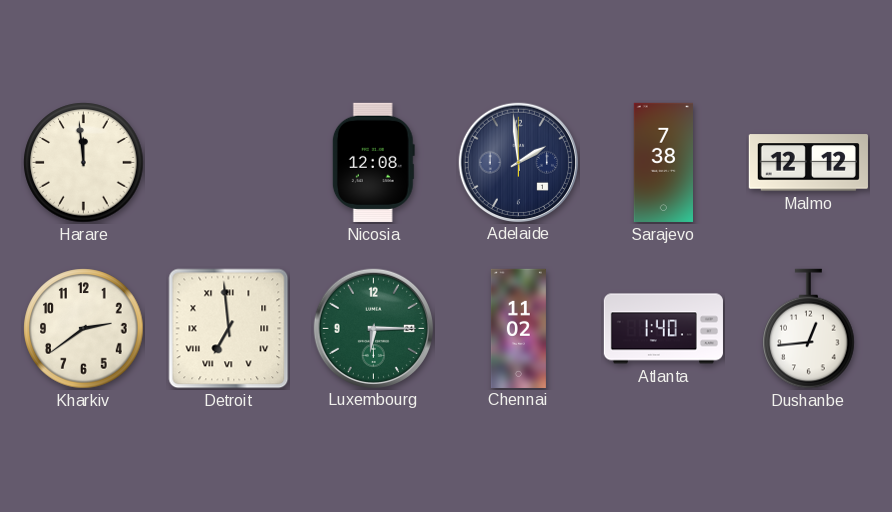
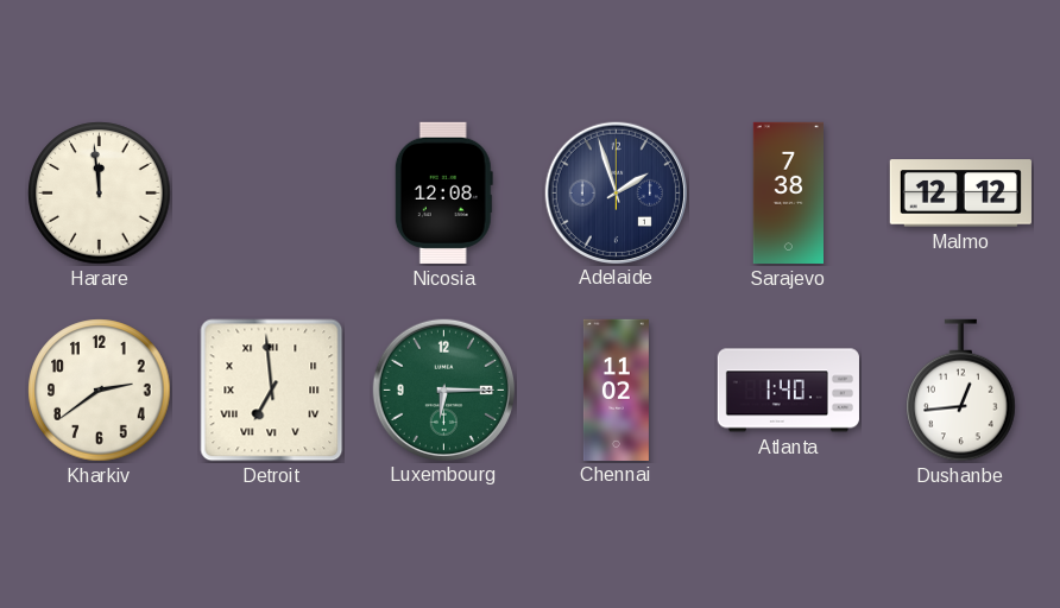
Adelaide: 1:59 -> 1:57
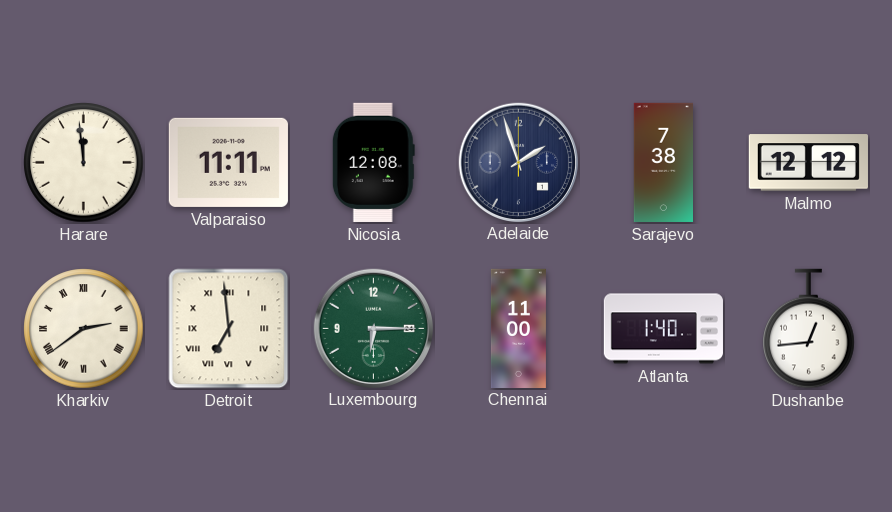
Valparaiso: none -> 11:11
Kharkiv numerals: Arabic -> Roman
Chennai: 11:02 -> 11:00
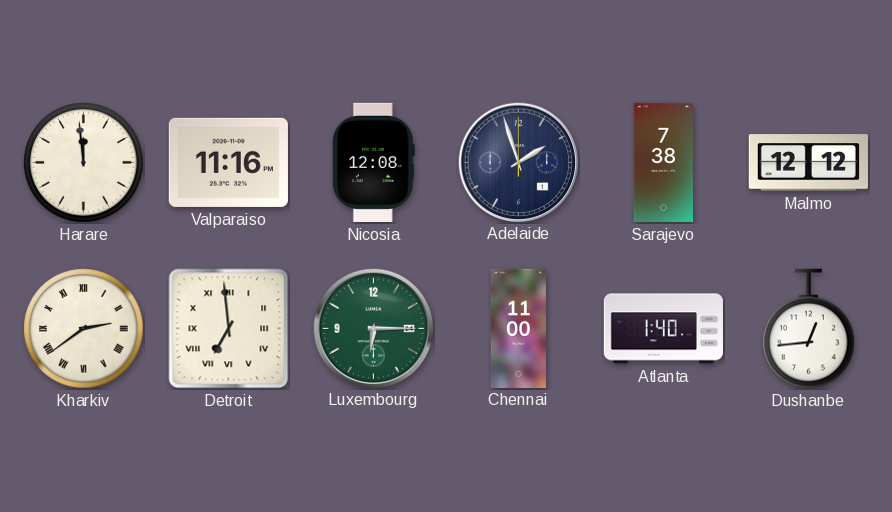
Valparaiso: 11:11 -> 11:16
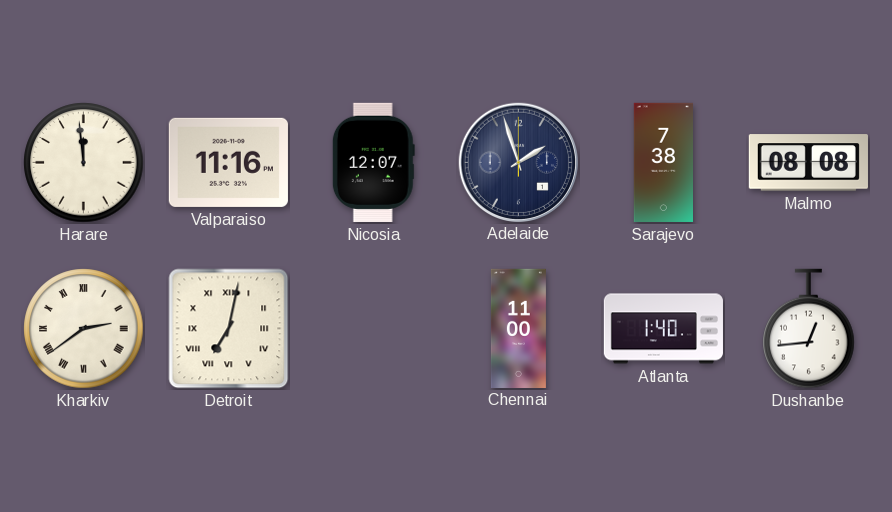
Nicosia: 12:08 -> 12:07
Malmo: 12:12 -> 08:08
Detroit: 6:59 -> 7:02
Luxembourg: 6:15 -> none
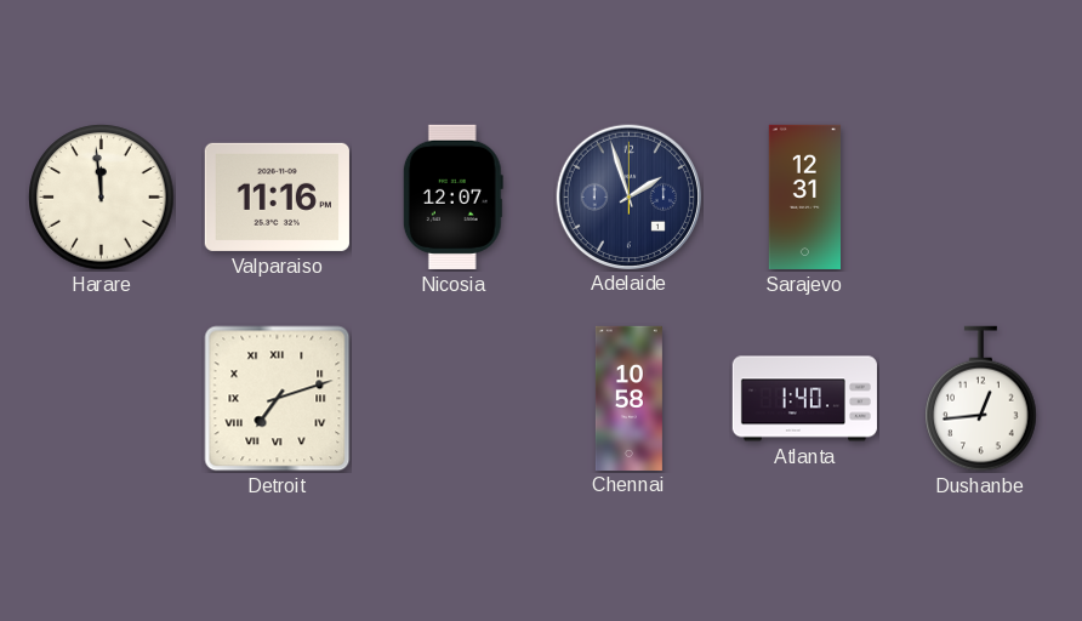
Sarajevo: 7:38 -> 12:31
Malmo: 08:08 -> none
Kharkiv: 2:39 -> none
Detroit: 7:02 -> 7:12
Chennai: 11:00 -> 10:58
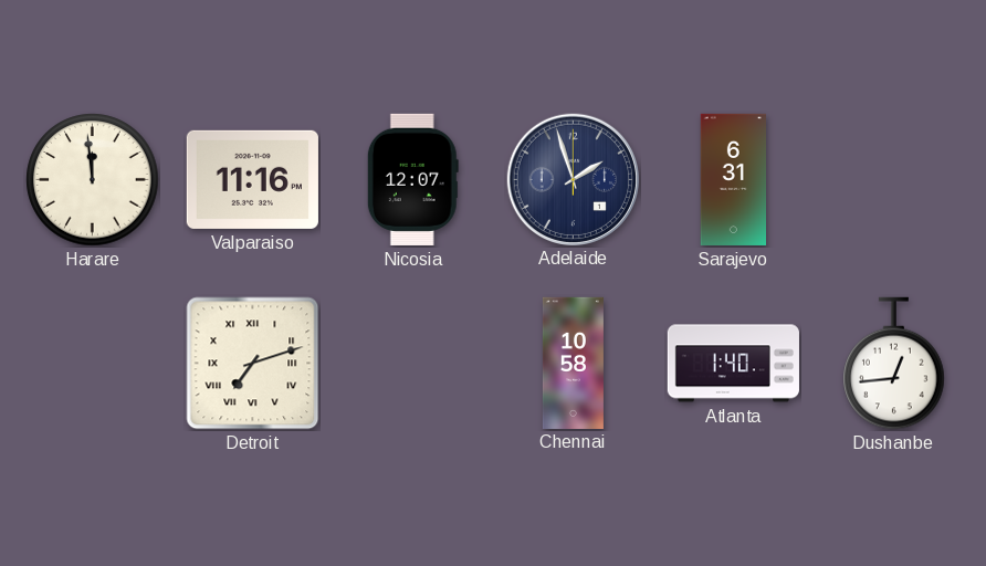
Sarajevo: 12:31 -> 6:31
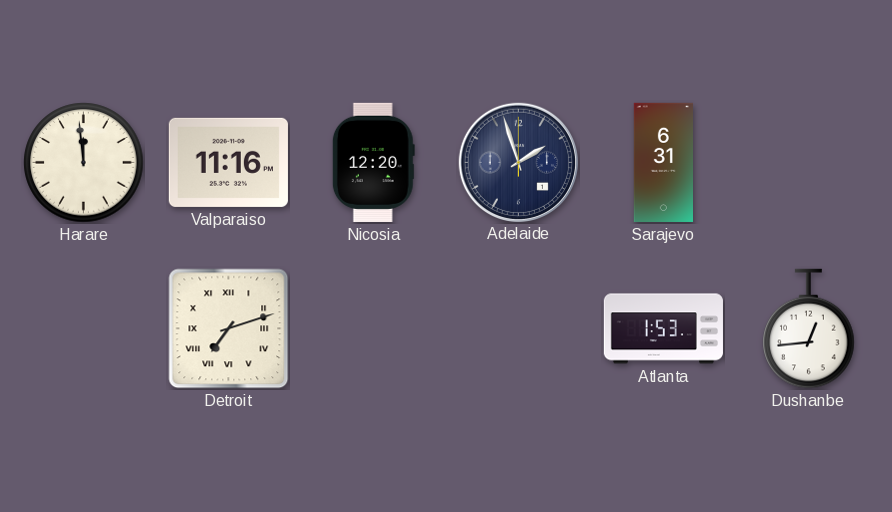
Nicosia: 12:07 -> 12:20
Chennai: 10:58 -> none
Atlanta: 1:40 -> 1:53
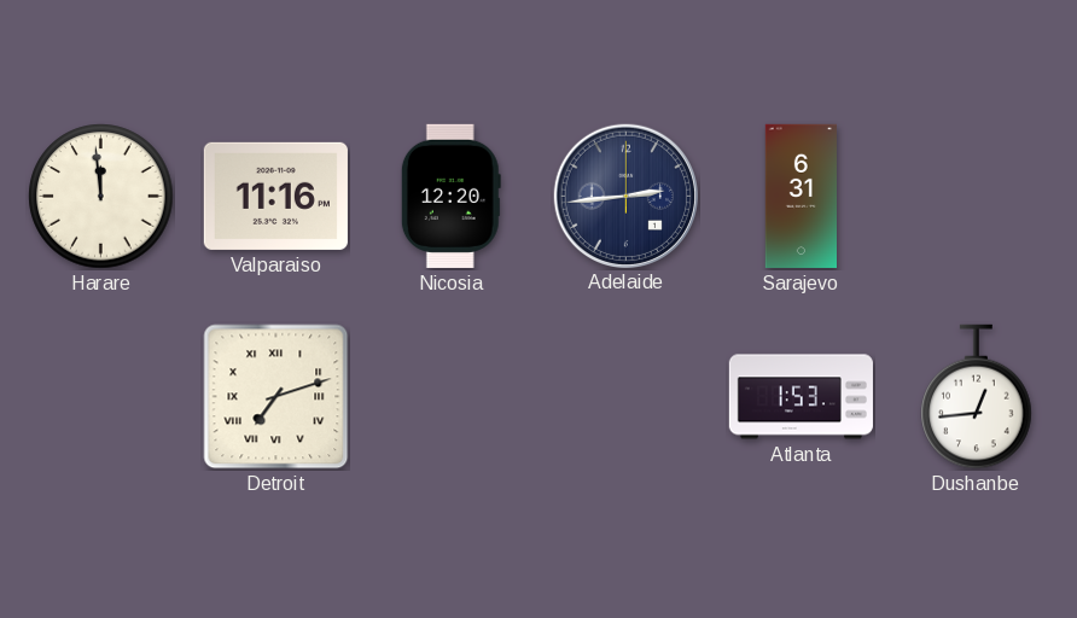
Adelaide: 1:57 -> 2:44
